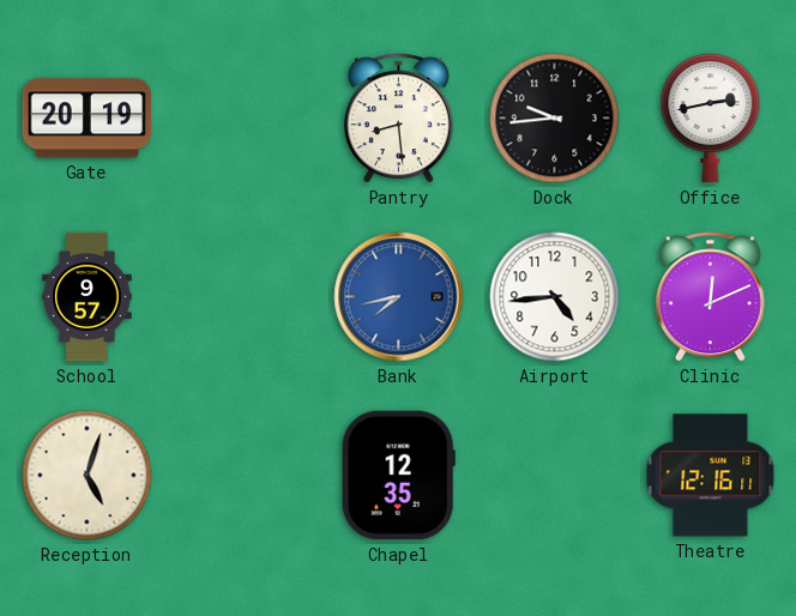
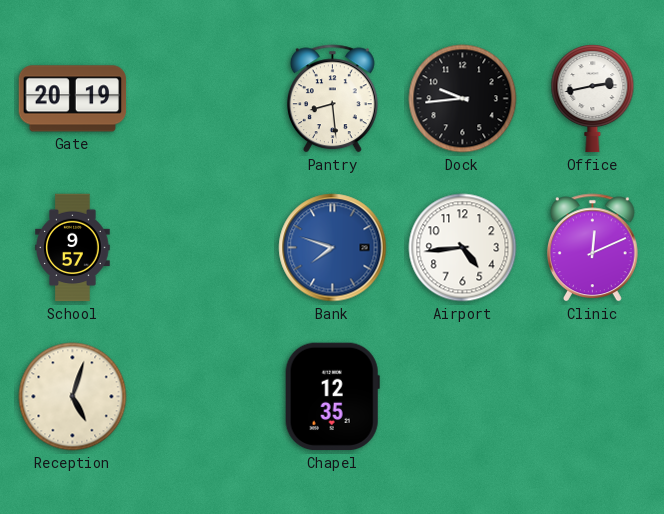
Bank: 7:43 -> 7:48
Theatre: 12:16 -> none
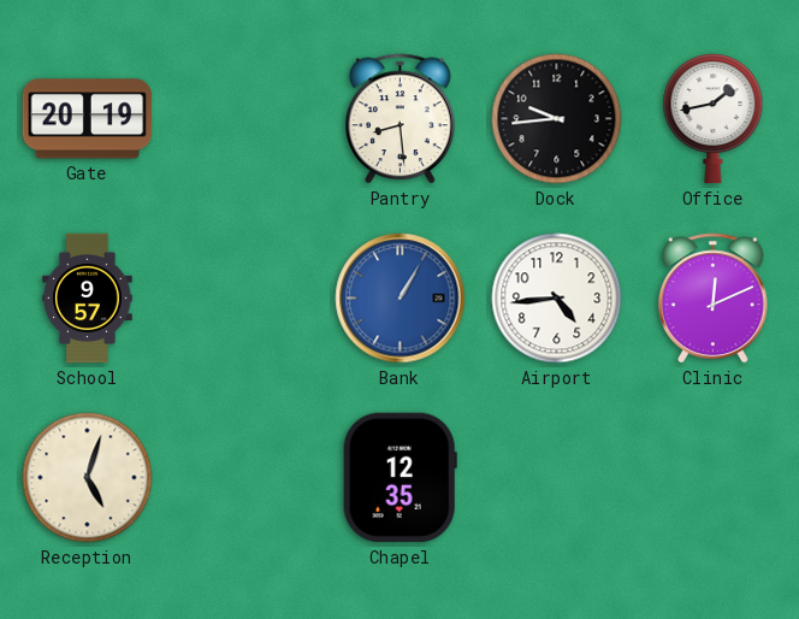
Office: 2:43 -> 1:43
Bank: 7:48 -> 1:05
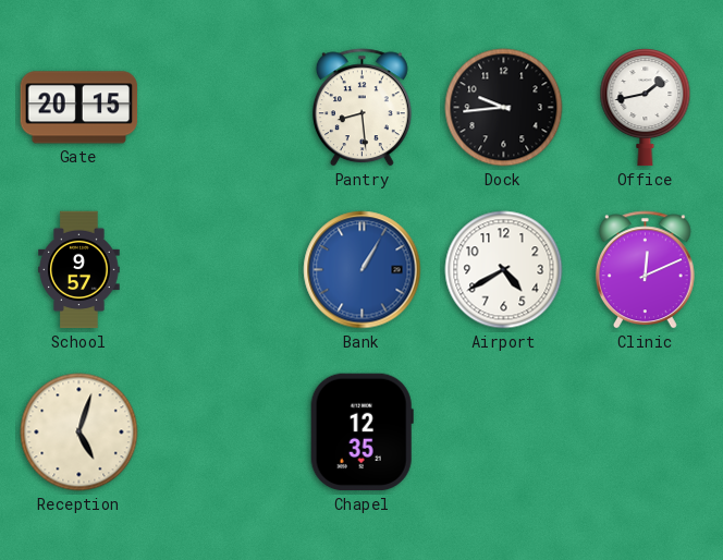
Gate: 20:19 -> 20:15
Airport: 4:44 -> 4:40
